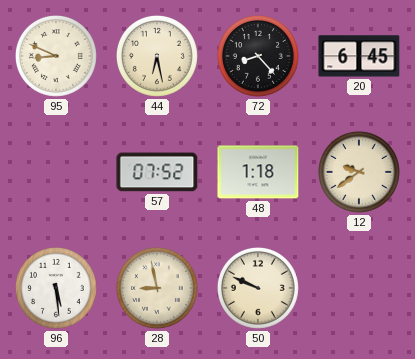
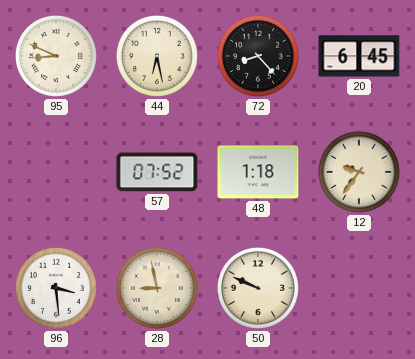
12: 9:39 -> 9:36
96: 5:29 -> 3:29
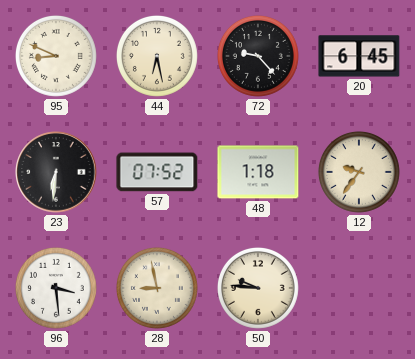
72: 8:23 -> 9:23
23: none -> 6:31
50: 9:49 -> 9:46
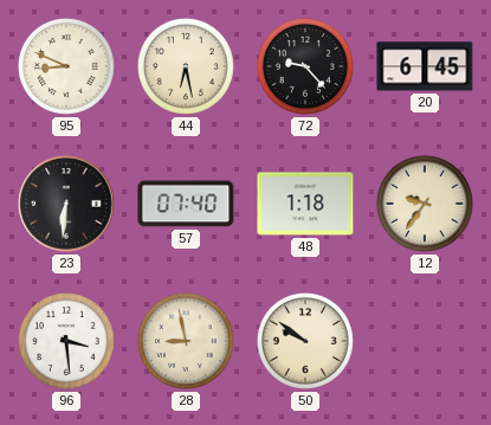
57: 07:52 -> 07:40
50: 9:46 -> 9:51
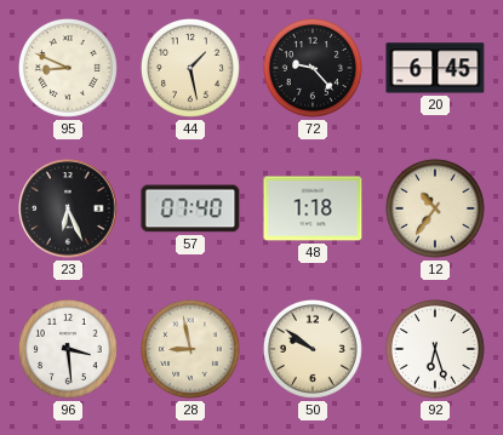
44: 6:28 -> 1:28
23: 6:31 -> 6:26
12: 9:36 -> 10:36
92: none -> 6:27
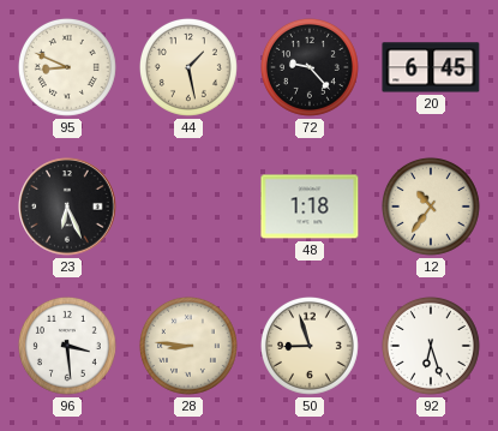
57: 07:40 -> none
28: 8:58 -> 8:46
50: 9:51 -> 8:57
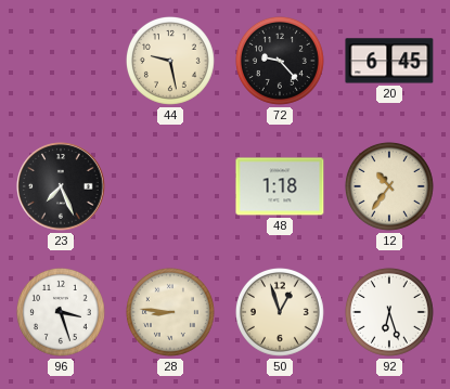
95: 8:49 -> none
44: 1:28 -> 9:28
23: 6:26 -> 7:26
96: 3:29 -> 3:27
50: 8:57 -> 12:57
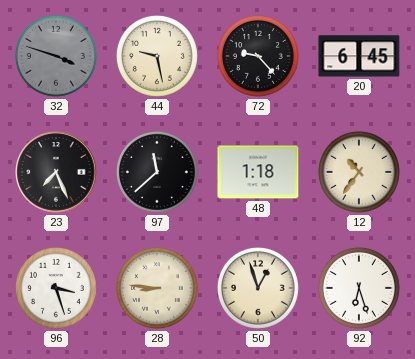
32: none -> 3:48
97: none -> 11:38
